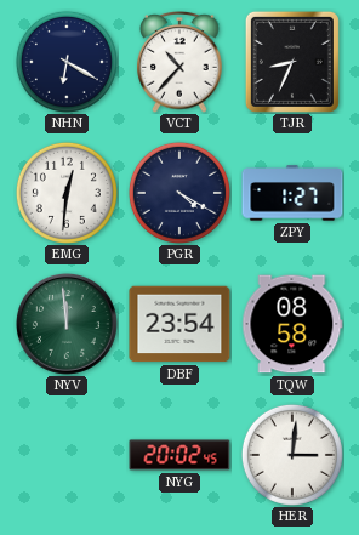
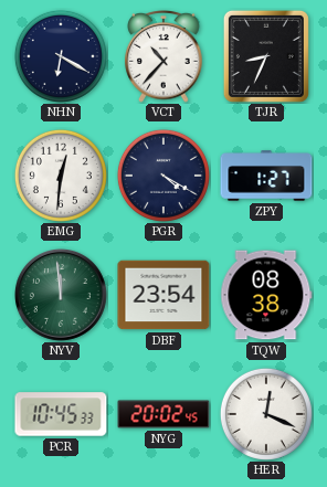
TQW: 08:58 -> 08:38
PCR: none -> 10:45
HER: 3:01 -> 12:19
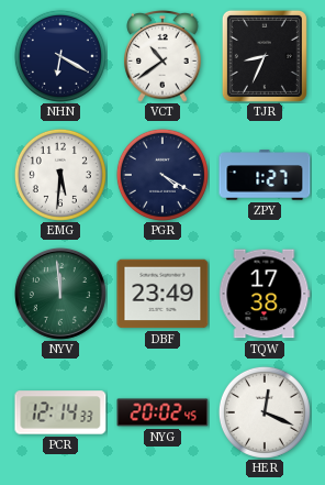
VCT: 10:37 -> 10:39
EMG: 12:31 -> 5:31
DBF: 23:54 -> 23:49
TQW: 08:38 -> 17:38
PCR: 10:45 -> 12:14
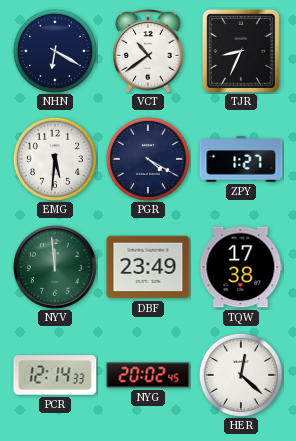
HER: 12:19 -> 12:22
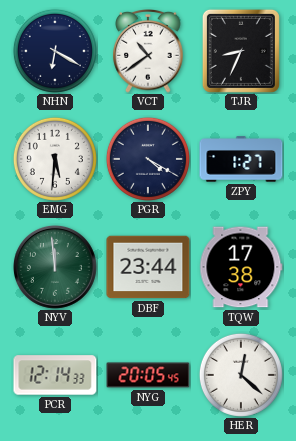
DBF: 23:49 -> 23:44
NYG: 20:02 -> 20:05
